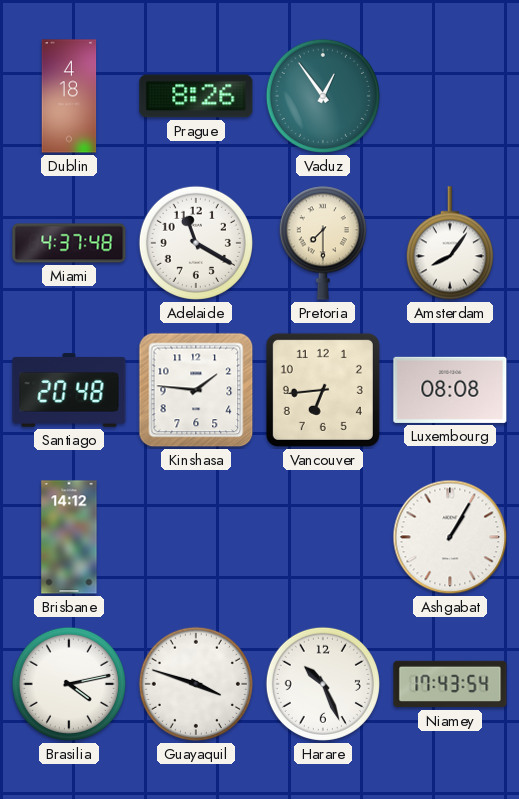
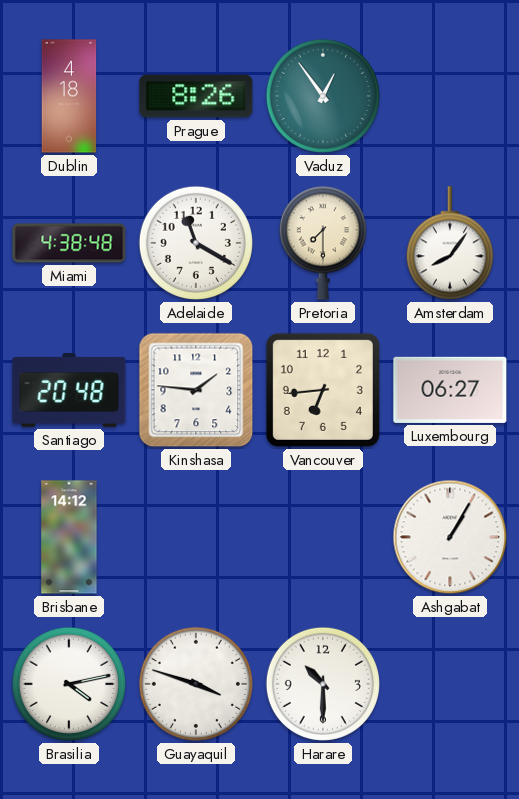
Miami: 4:37 -> 4:38
Luxembourg: 08:08 -> 06:27
Harare: 10:26 -> 10:30
Niamey: 17:43 -> none
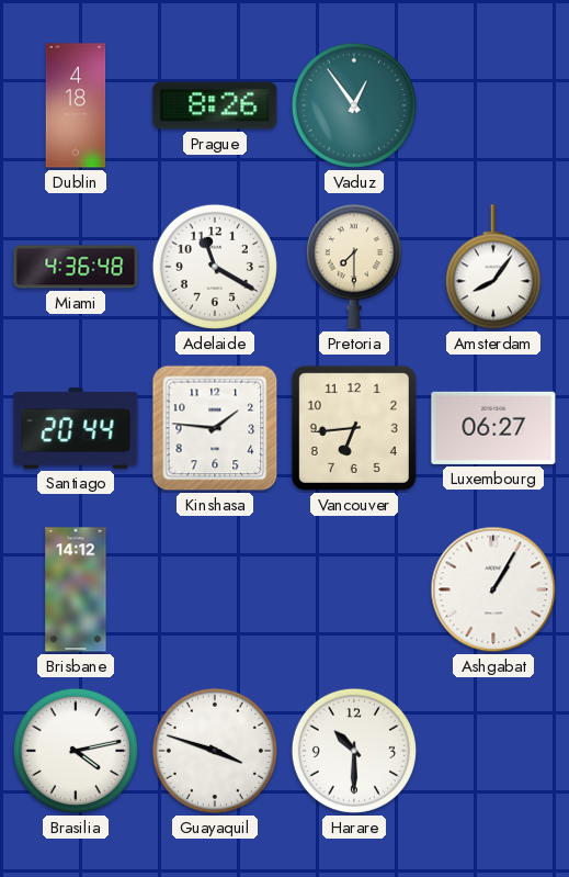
Miami: 4:38 -> 4:36
Santiago: 20:48 -> 20:44
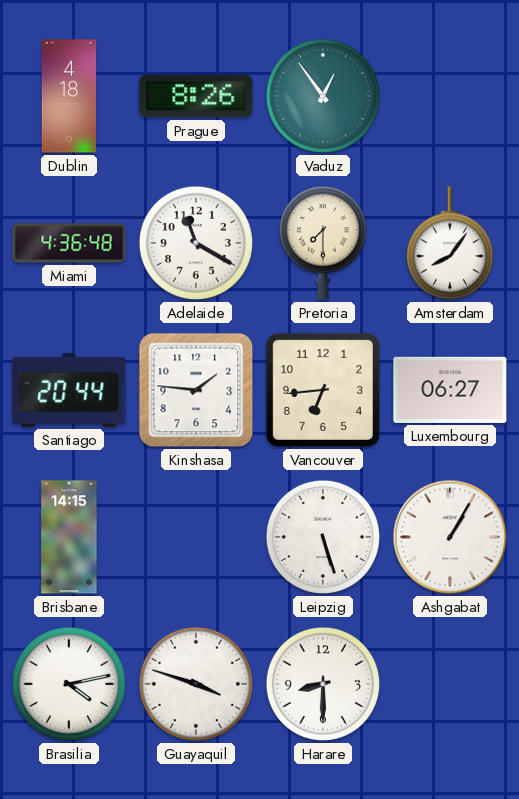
Brisbane: 14:12 -> 14:15
Leipzig: none -> 5:27
Harare: 10:30 -> 8:30
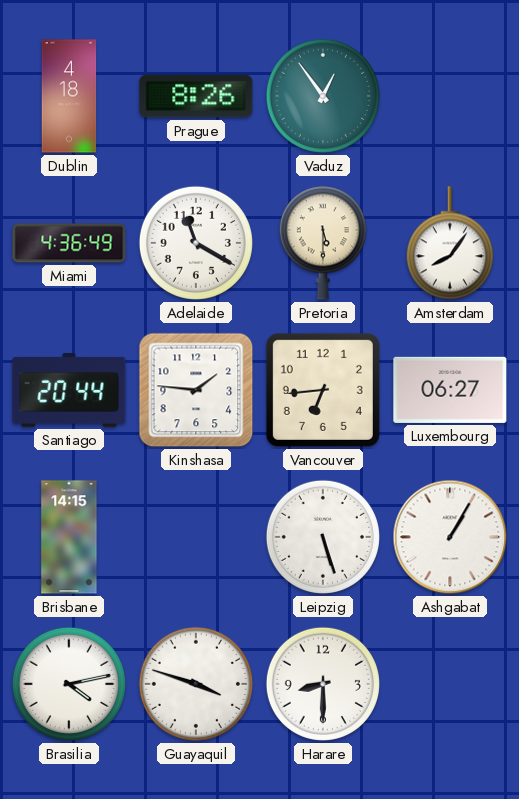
Miami: 4:36:48 -> 4:36:49
Pretoria: 7:30 -> 5:30
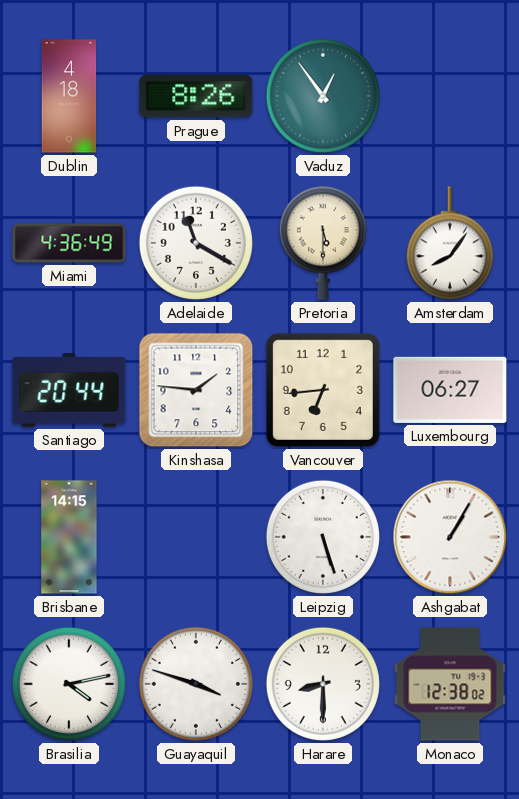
Monaco: none -> 12:38
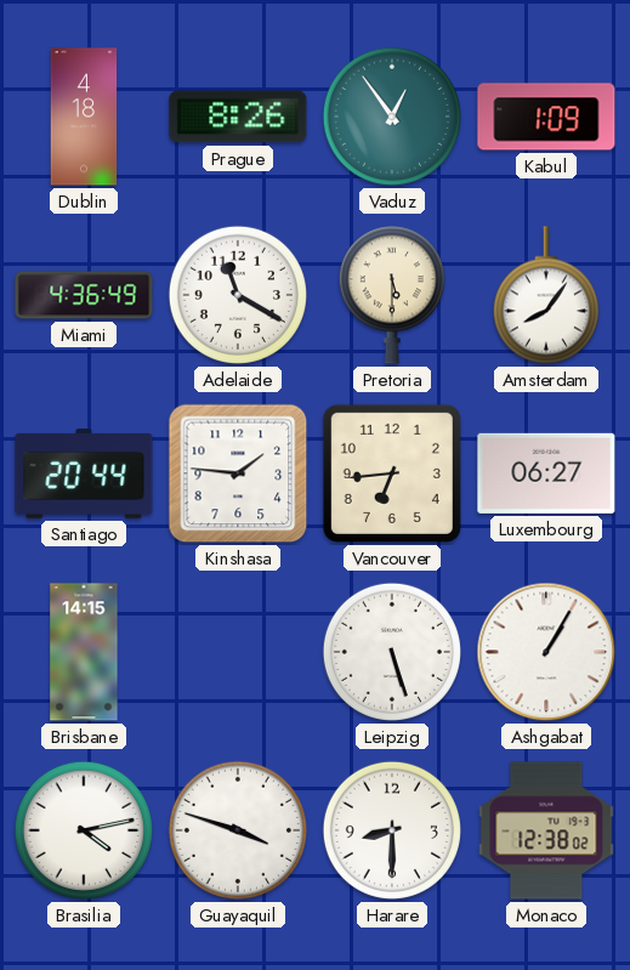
Kabul: none -> 1:09
